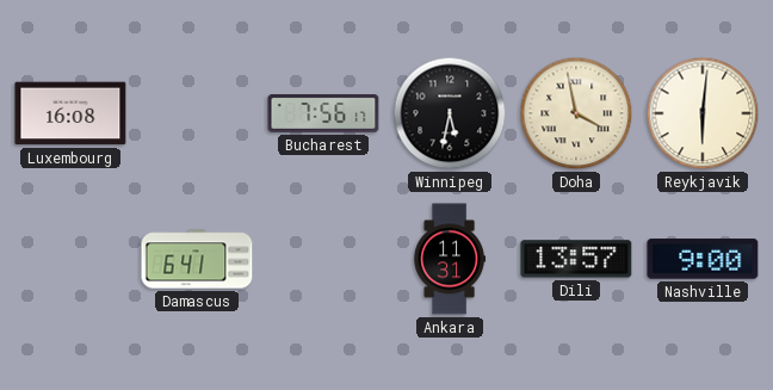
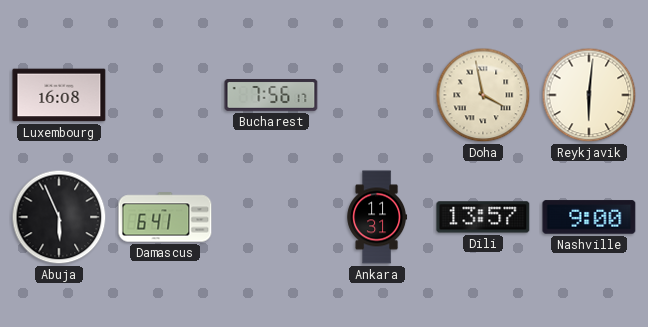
Winnipeg: 5:32 -> none
Abuja: none -> 5:56
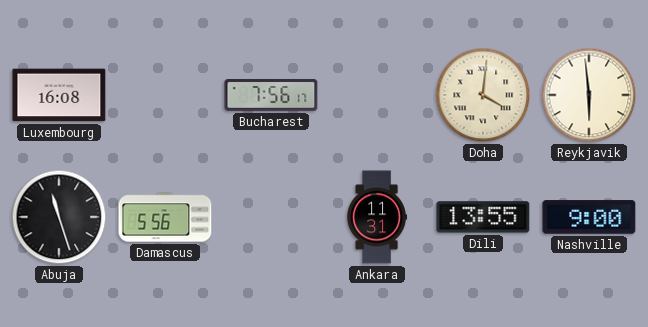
Doha: 3:58 -> 4:01
Reykjavik: 6:01 -> 5:59
Abuja: 5:56 -> 11:27
Damascus: 6:41 -> 5:56
Dili: 13:57 -> 13:55
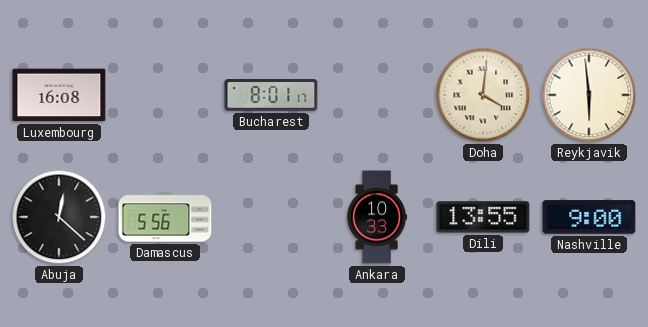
Bucharest: 7:56 -> 8:01
Abuja: 11:27 -> 12:22
Ankara: 11:31 -> 10:33
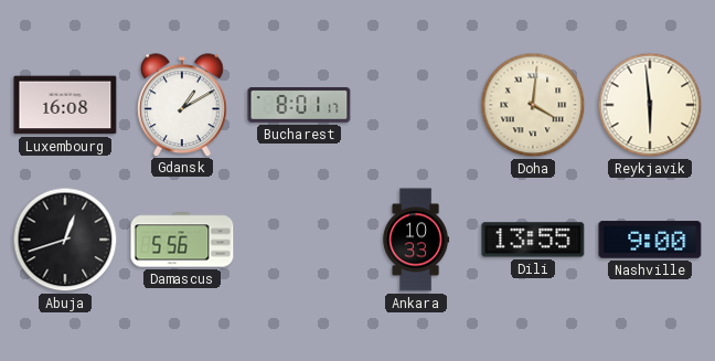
Gdansk: none -> 1:10
Abuja: 12:22 -> 12:42
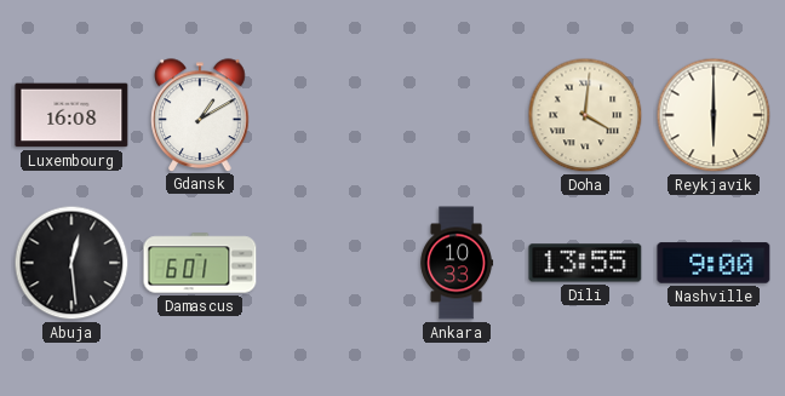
Bucharest: 8:01 -> none
Reykjavik: 5:59 -> 6:00
Abuja: 12:42 -> 12:29
Damascus: 5:56 -> 6:01
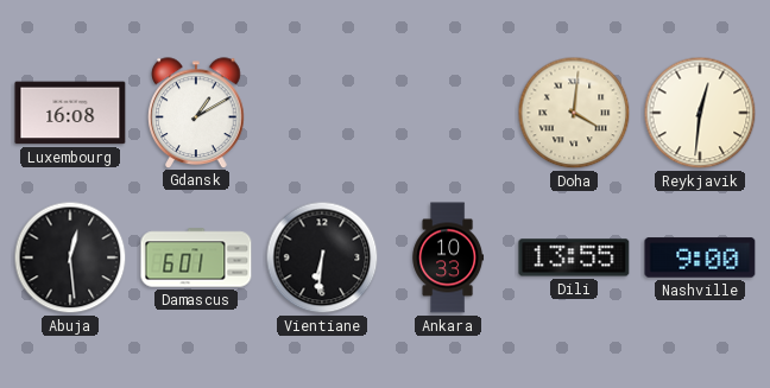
Reykjavik: 6:00 -> 12:31
Vientiane: none -> 6:31
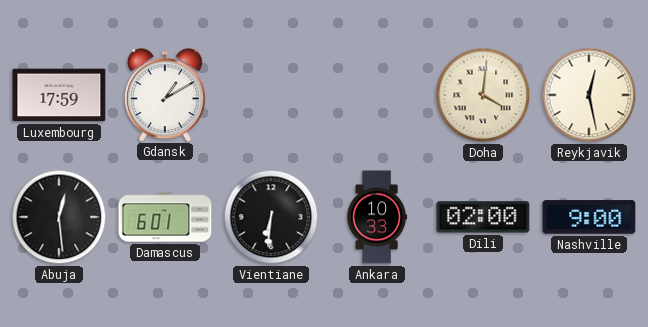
Luxembourg: 16:08 -> 17:59
Reykjavik: 12:31 -> 12:28
Dili: 13:55 -> 02:00
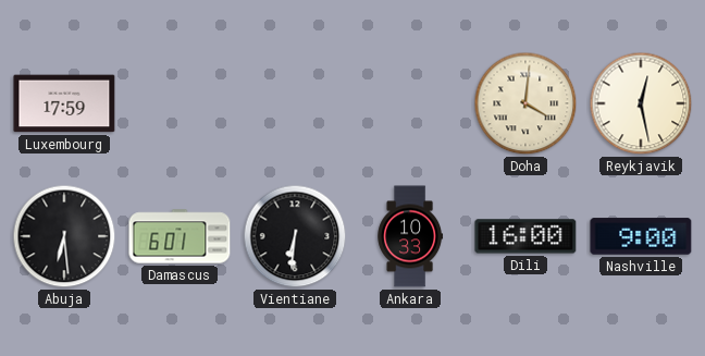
Gdansk: 1:10 -> none
Abuja: 12:29 -> 6:29
Dili: 02:00 -> 16:00
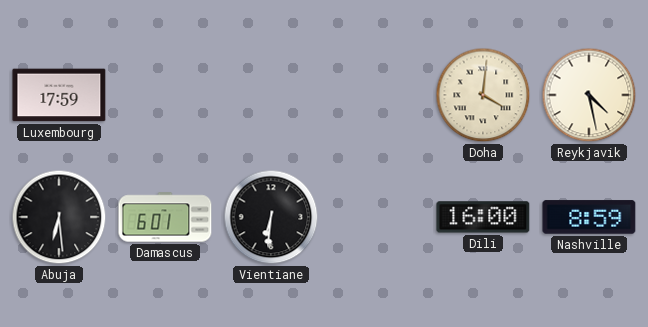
Reykjavik: 12:28 -> 4:28
Ankara: 10:33 -> none
Nashville: 9:00 -> 8:59
